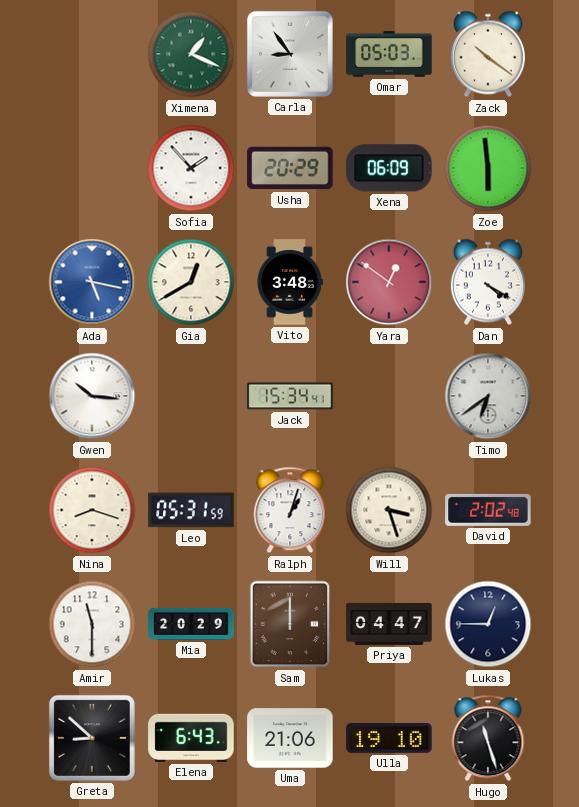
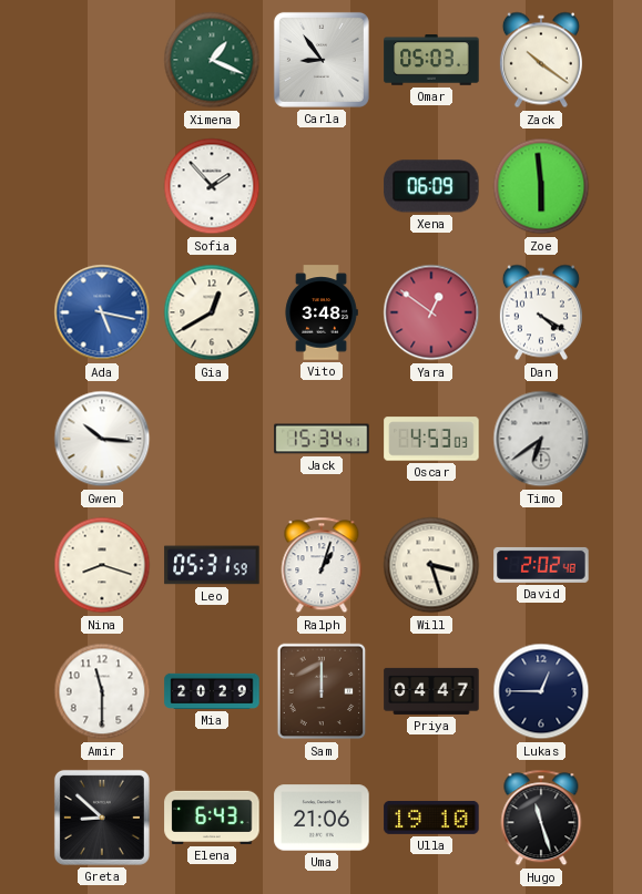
Usha: 20:29 -> none
Oscar: none -> 4:53
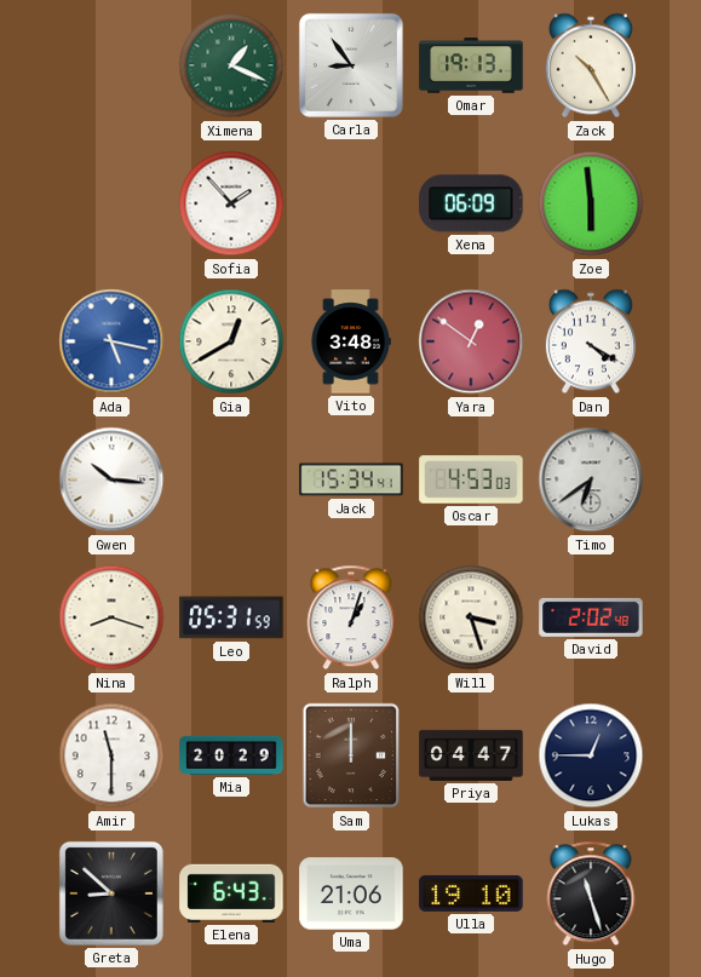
Omar: 05:03 -> 19:13
Zack: 10:21 -> 10:25
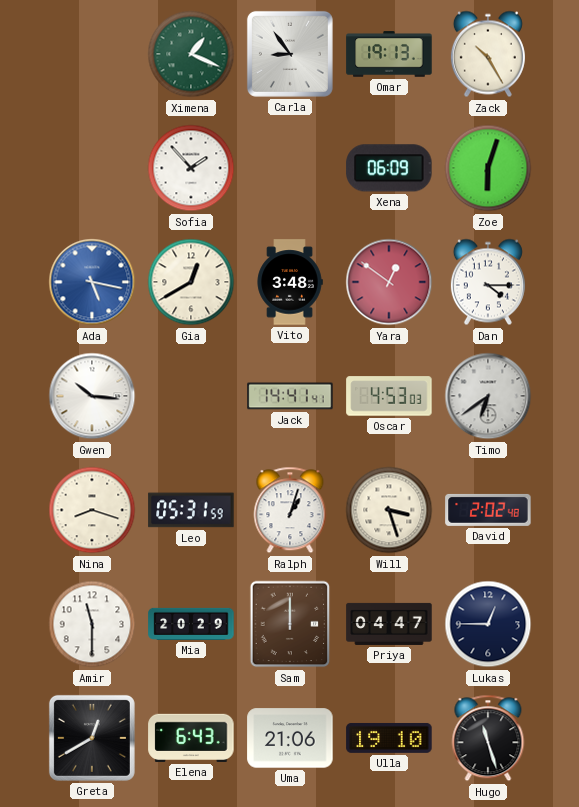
Zoe: 5:59 -> 6:03
Dan: 4:20 -> 4:15
Jack: 15:34 -> 14:41
Greta: 8:52 -> 12:40
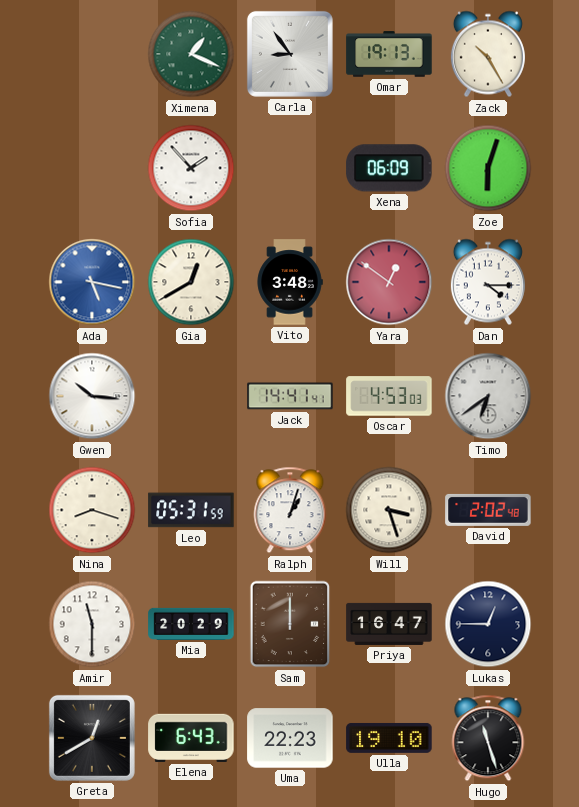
Priya: 04:47 -> 16:47
Uma: 21:06 -> 22:23
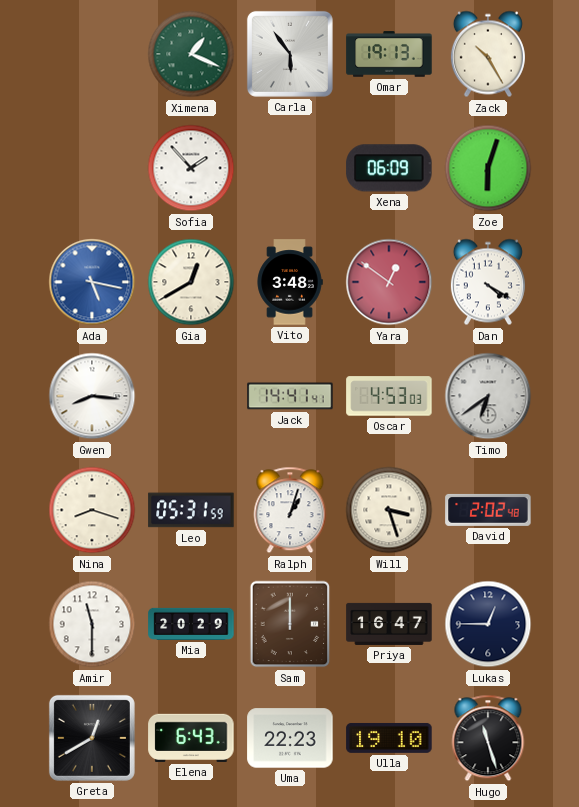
Carla: 8:54 -> 5:54
Dan: 4:15 -> 4:20
Gwen: 10:16 -> 8:16
